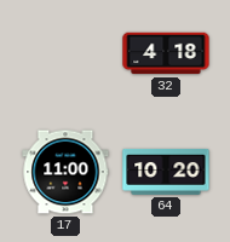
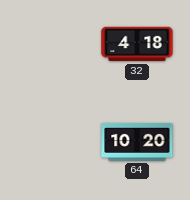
17: 11:00 -> none
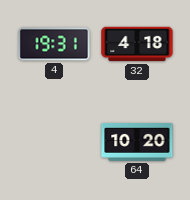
4: none -> 19:31
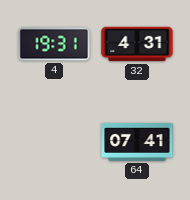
32: 4:18 -> 4:31
64: 10:20 -> 07:41
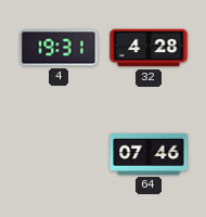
32: 4:31 -> 4:28
64: 07:41 -> 07:46
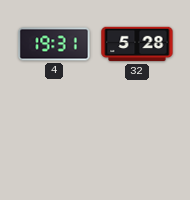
32: 4:28 -> 5:28
64: 07:46 -> none
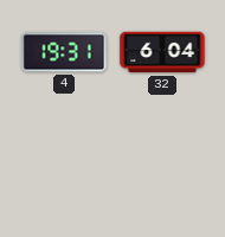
32: 5:28 -> 6:04
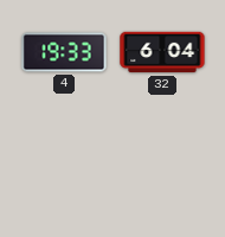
4: 19:31 -> 19:33
